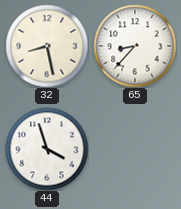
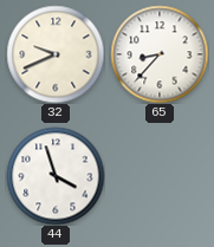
32: 8:28 -> 9:41
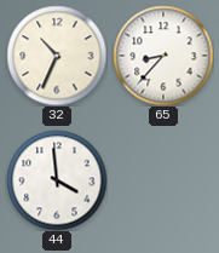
32: 9:41 -> 10:34
44: 3:57 -> 3:59
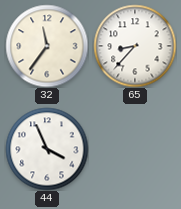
32: 10:34 -> 11:36
44: 3:59 -> 3:56
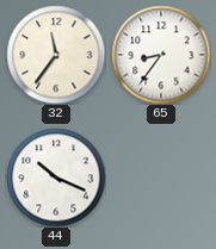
65: 8:37 -> 8:36
44: 3:56 -> 10:19
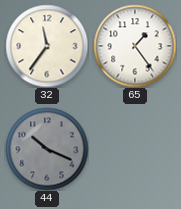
65: 8:36 -> 1:24
44 dial: white -> grey
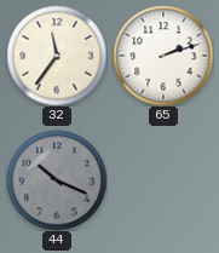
65: 1:24 -> 2:12
